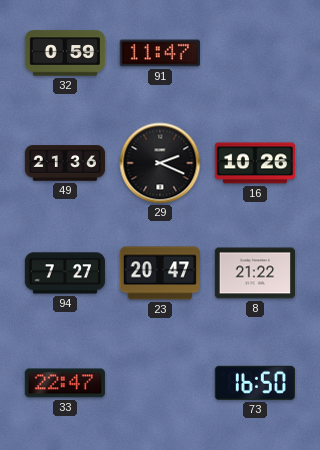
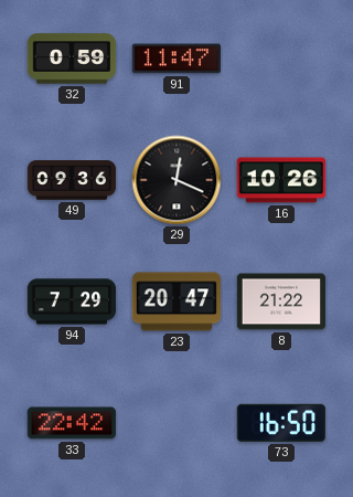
49: 21:36 -> 09:36
29: 2:19 -> 12:19
94: 7:27 -> 7:29
33: 22:47 -> 22:42
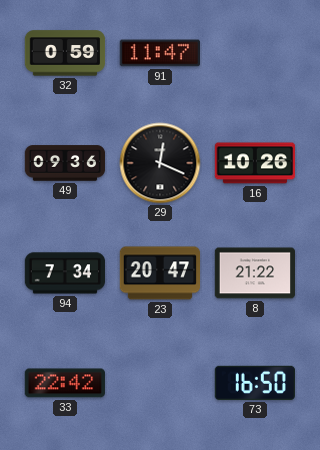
94: 7:29 -> 7:34
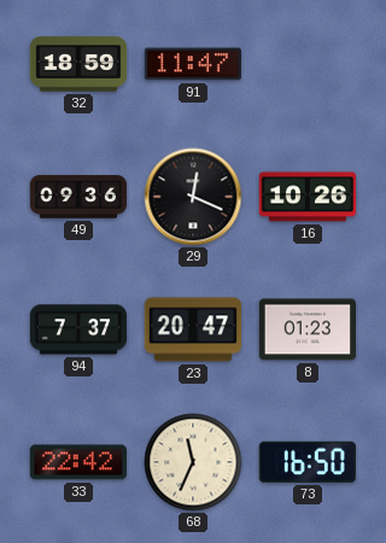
32: 0:59 -> 18:59
94: 7:34 -> 7:37
8: 21:22 -> 01:23
68: none -> 11:34
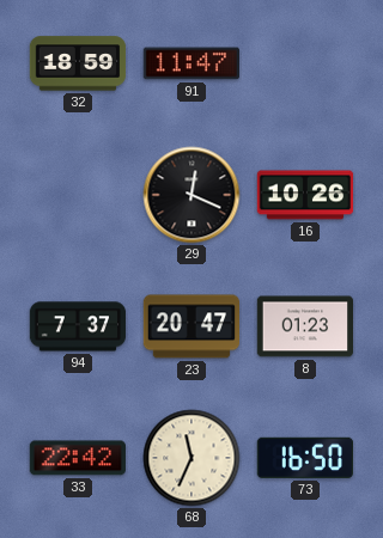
49: 09:36 -> none
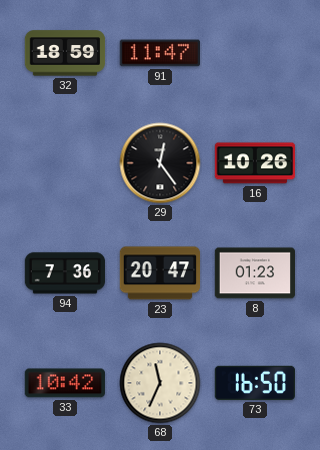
29: 12:19 -> 12:24
94: 7:37 -> 7:36
33: 22:42 -> 10:42
